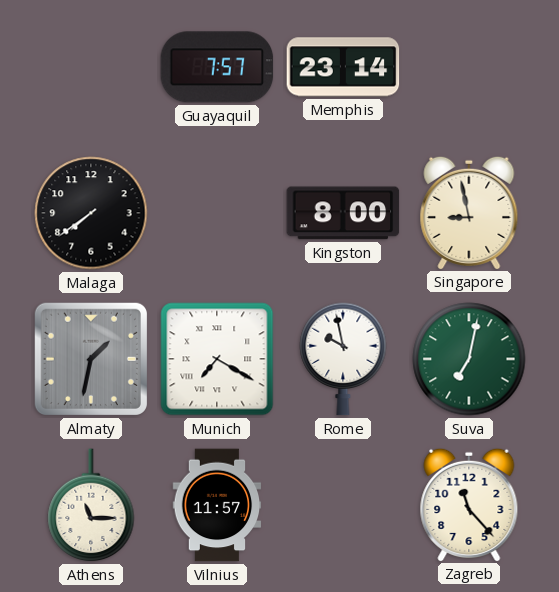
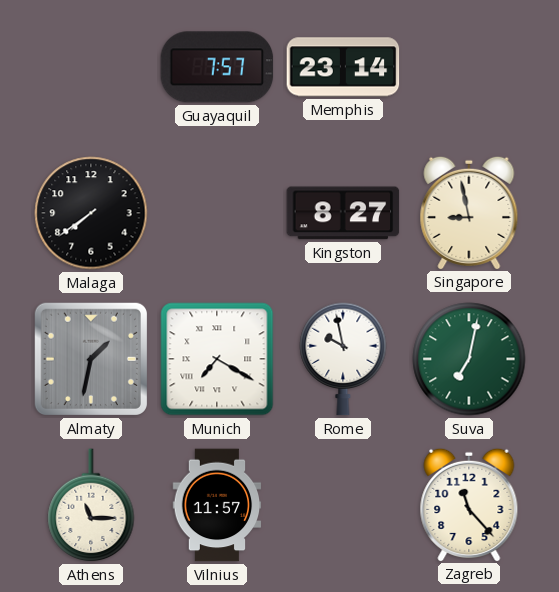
Kingston: 8:00 -> 8:27
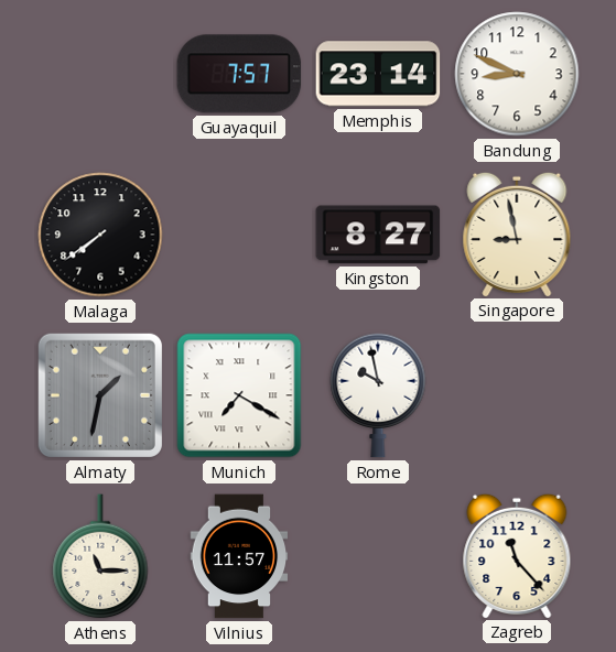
Bandung: none -> 8:49
Suva: 7:02 -> none
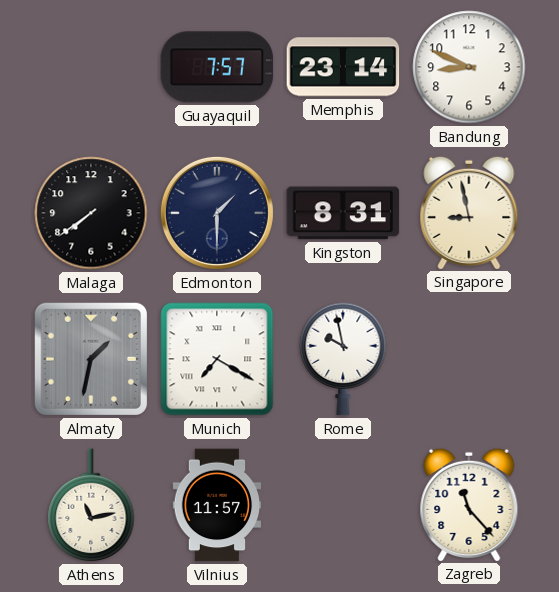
Edmonton: none -> 1:30
Kingston: 8:27 -> 8:31
Athens: 11:15 -> 11:13
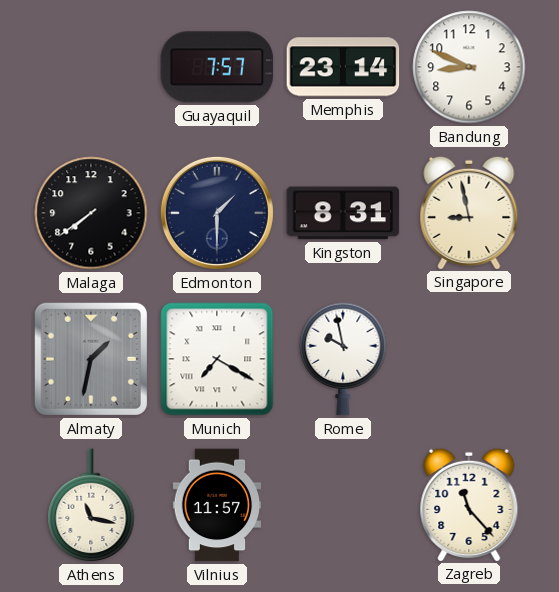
Athens: 11:13 -> 11:17
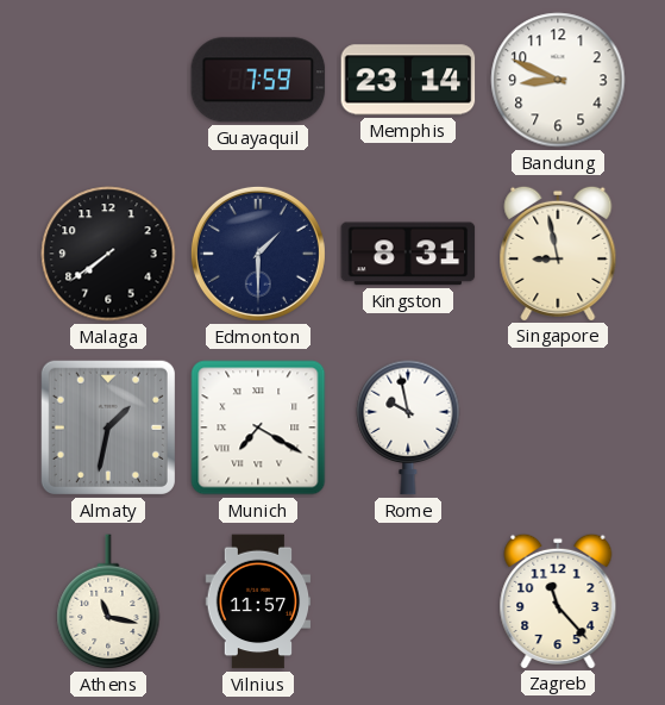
Guayaquil: 7:57 -> 7:59
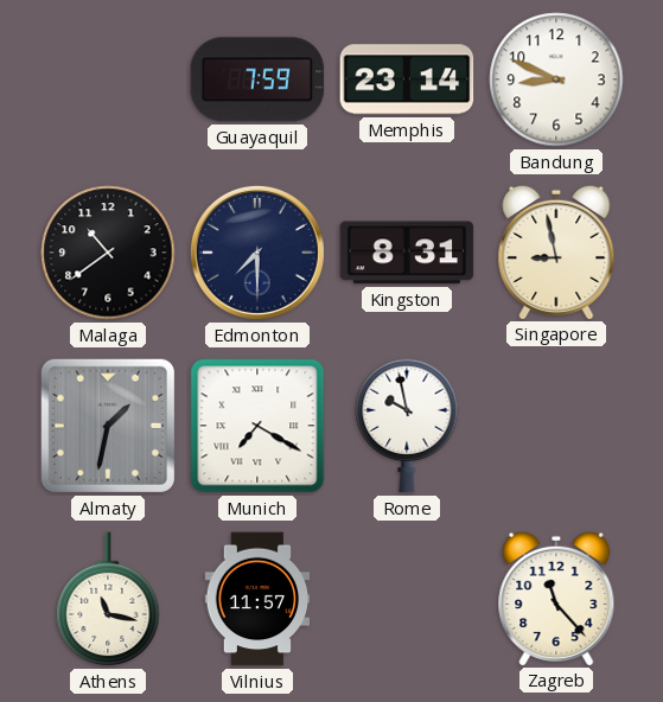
Malaga: 7:39 -> 10:39
Edmonton: 1:30 -> 7:30
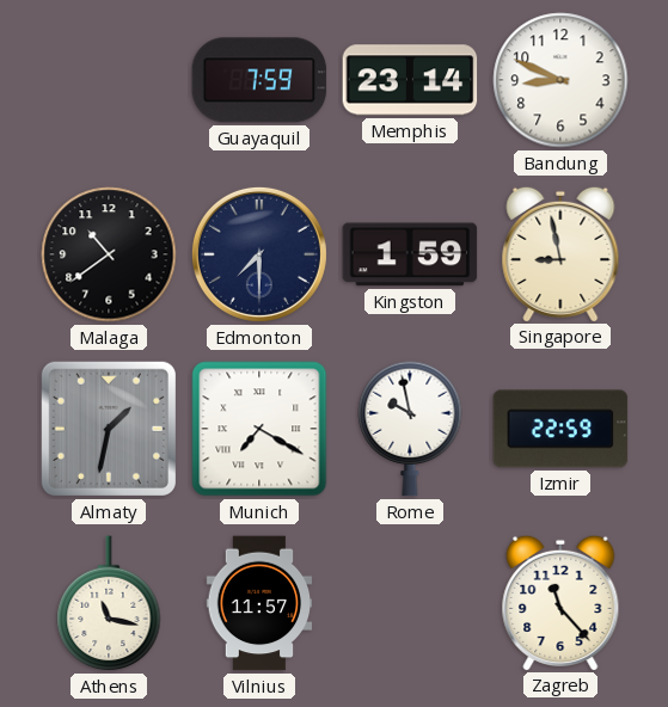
Kingston: 8:31 -> 1:59
Izmir: none -> 22:59
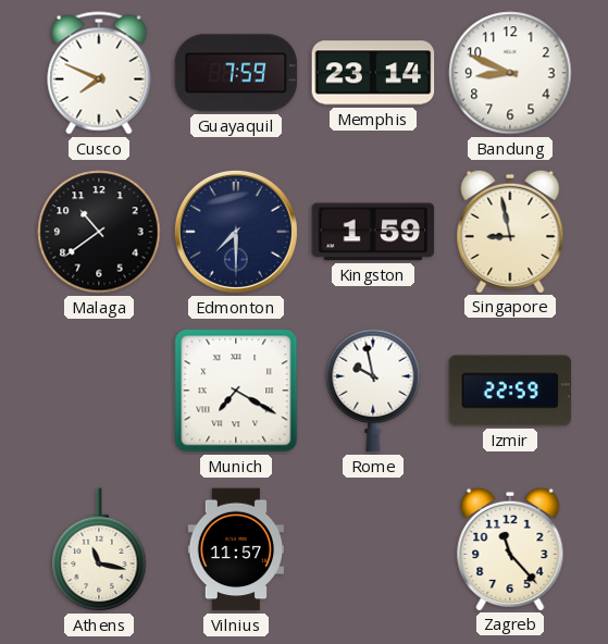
Cusco: none -> 7:49
Almaty: 1:32 -> none
